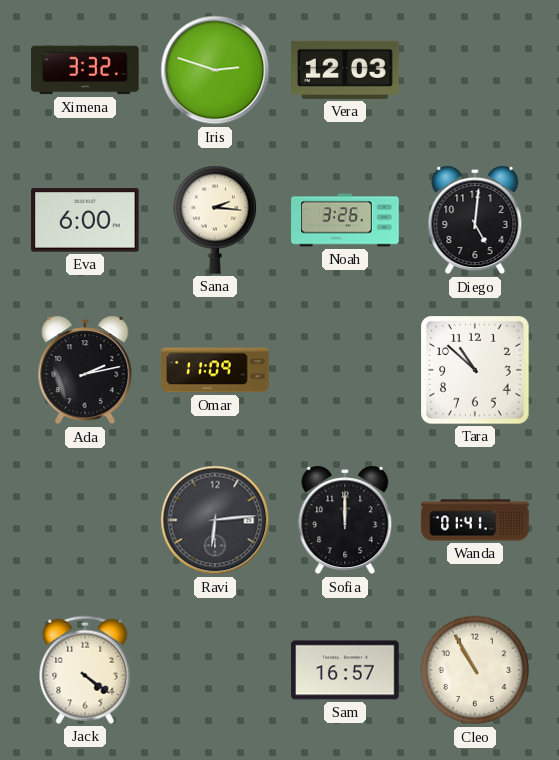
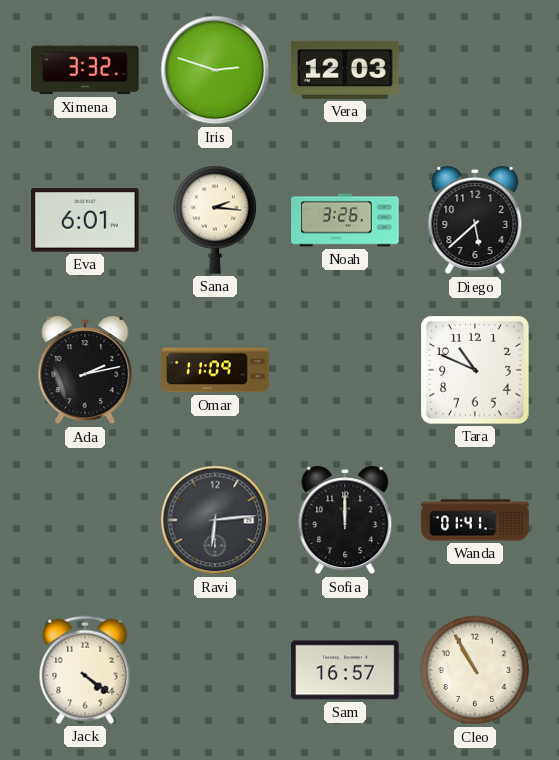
Eva: 6:00 -> 6:01
Diego: 5:01 -> 5:38
Tara: 10:52 -> 10:49
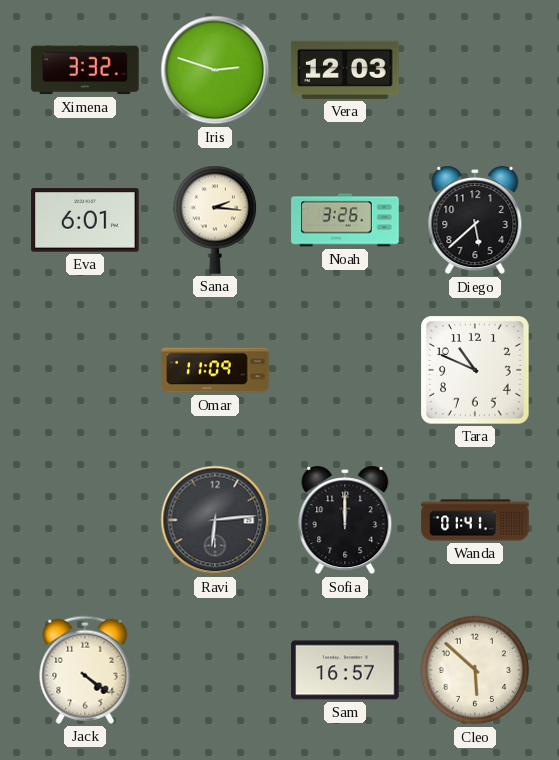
Ada: 2:13 -> none
Cleo: 10:55 -> 5:52
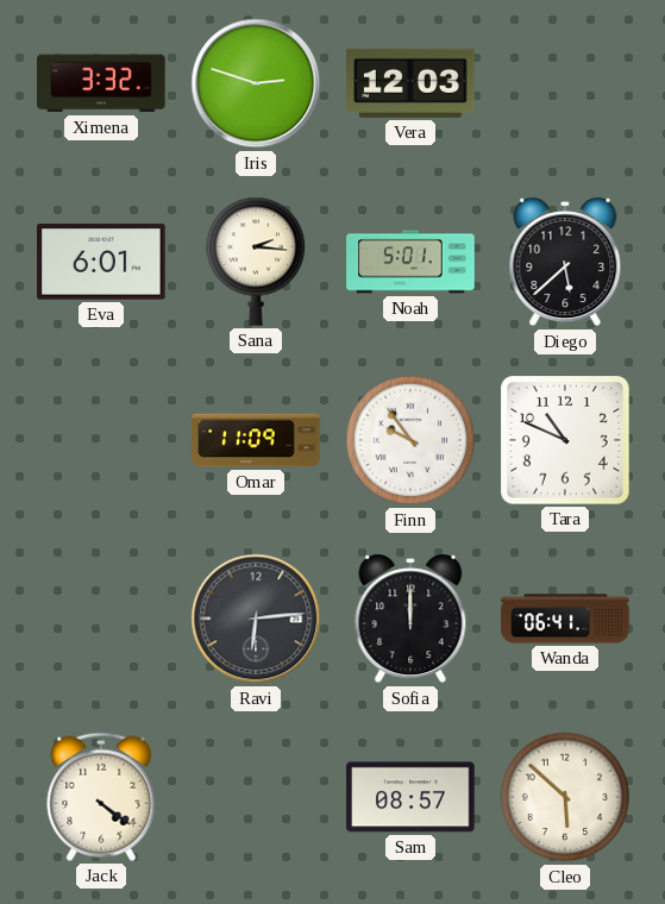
Noah: 3:26 -> 5:01
Finn: none -> 9:54
Wanda: 01:41 -> 06:41
Sam: 16:57 -> 08:57
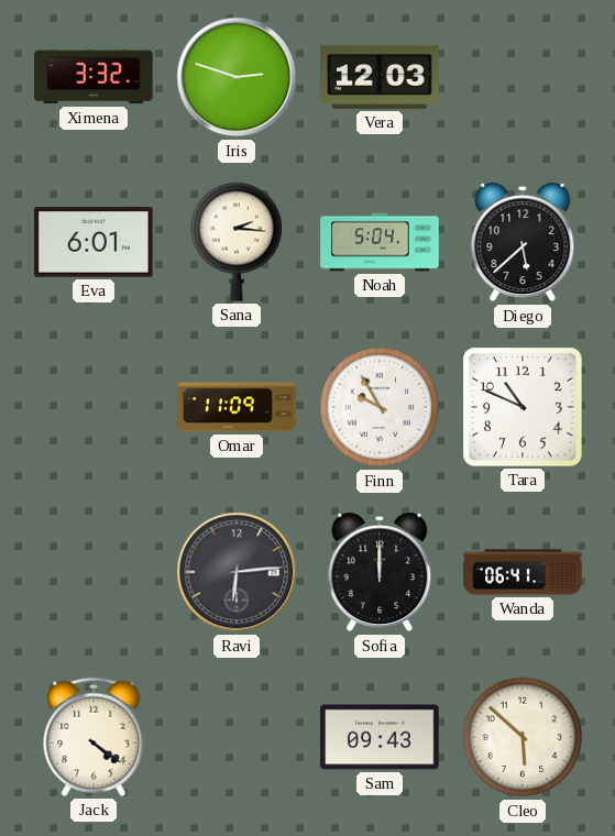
Noah: 5:01 -> 5:04
Finn: 9:54 -> 9:55
Sam: 08:57 -> 09:43
